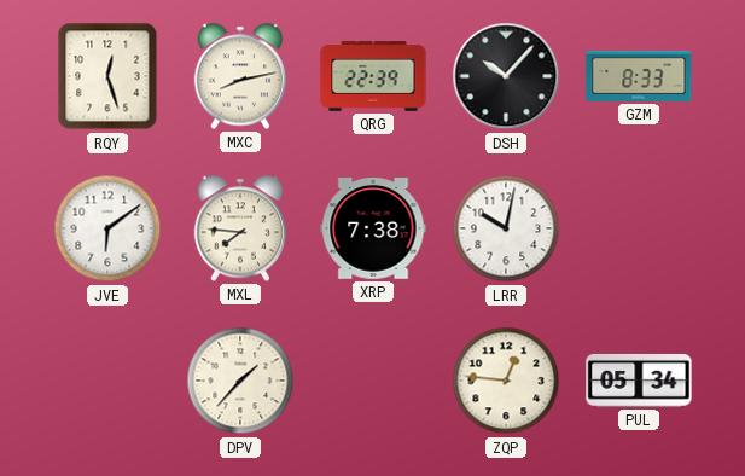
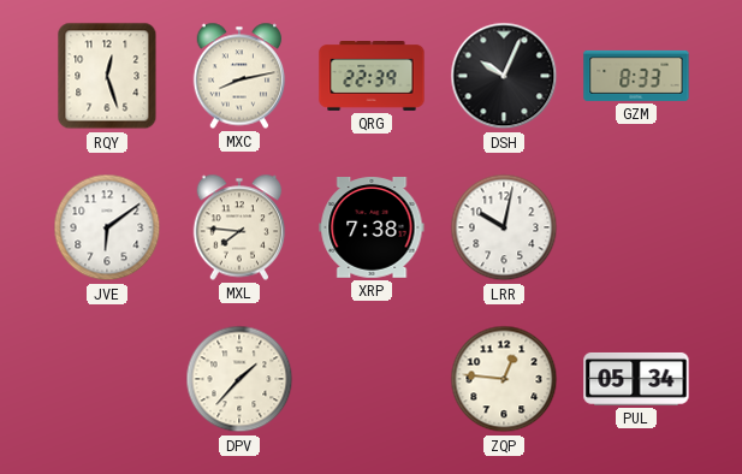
DSH: 10:07 -> 10:04
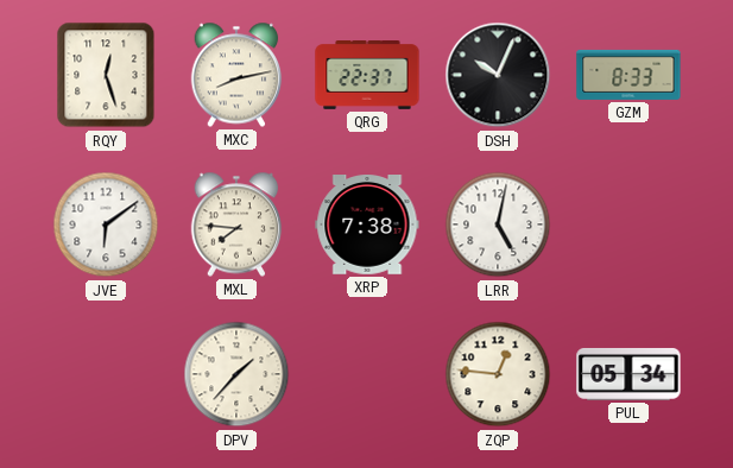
QRG: 22:39 -> 22:37
LRR: 10:02 -> 5:02
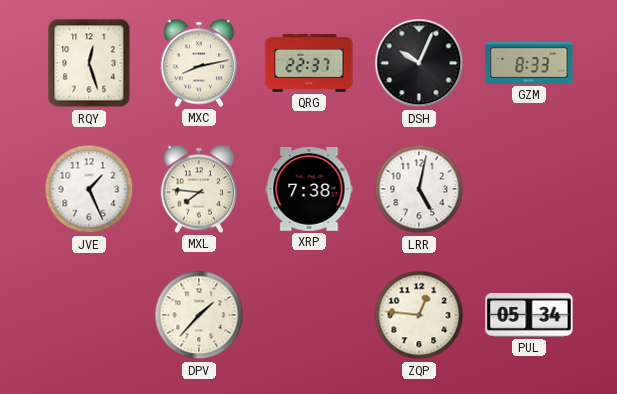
JVE: 6:09 -> 1:26
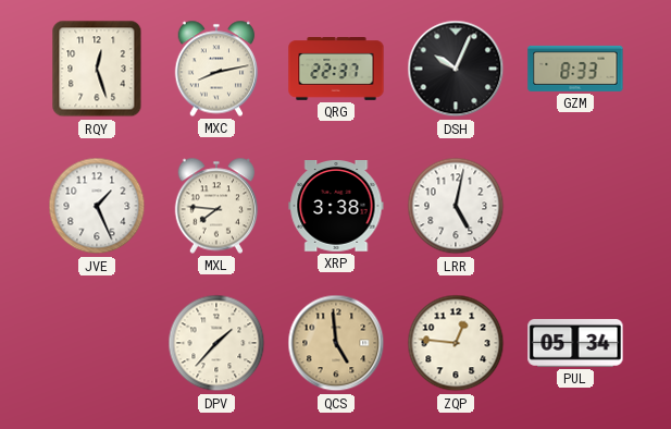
XRP: 7:38 -> 3:38
QCS: none -> 4:59
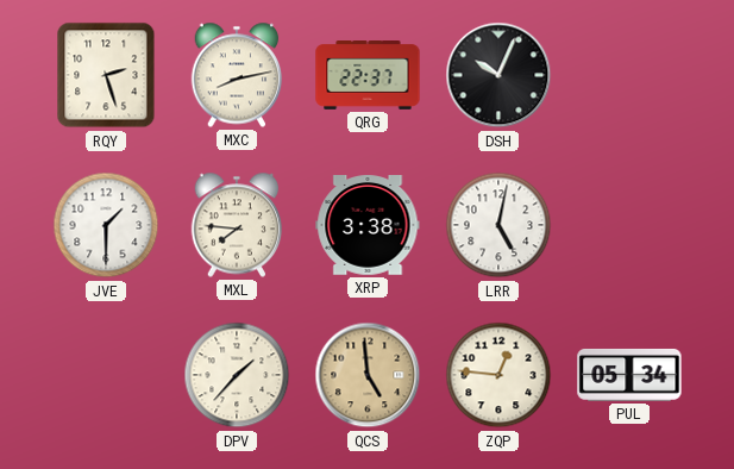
RQY: 12:27 -> 2:27
GZM: 8:33 -> none
JVE: 1:26 -> 1:30
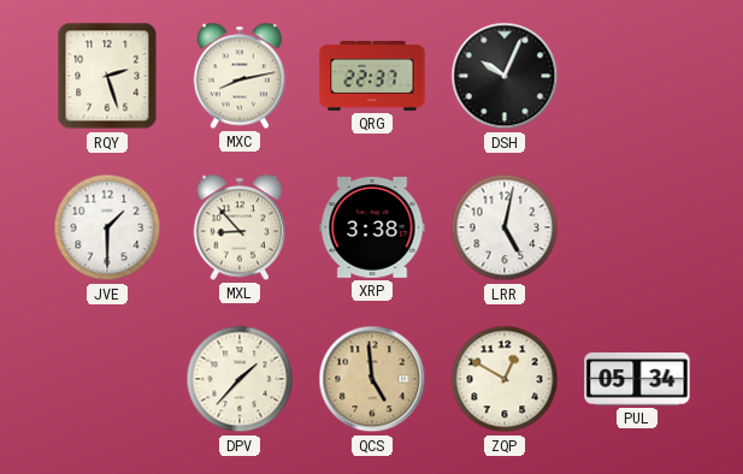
MXL: 7:46 -> 8:53
ZQP: 12:46 -> 12:50
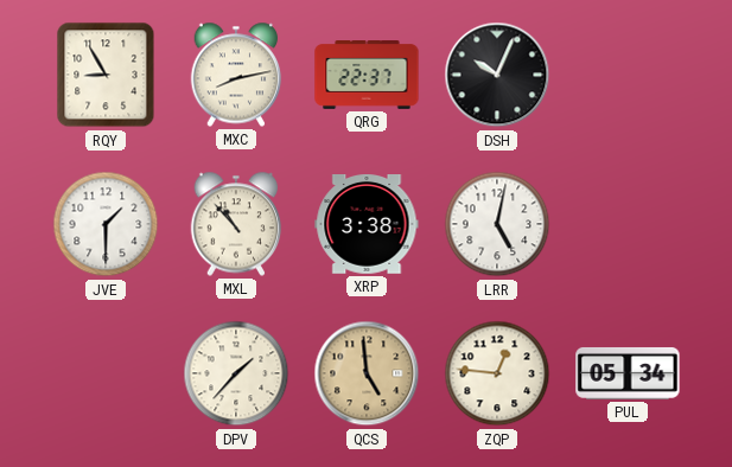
RQY: 2:27 -> 8:55
MXL: 8:53 -> 10:53
ZQP: 12:50 -> 12:46
